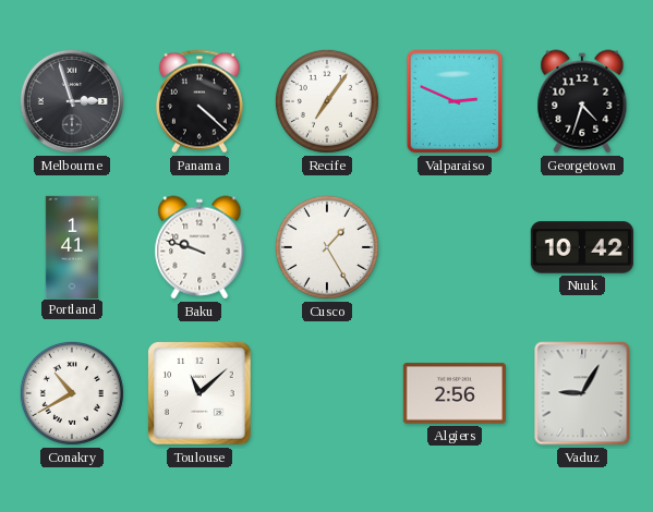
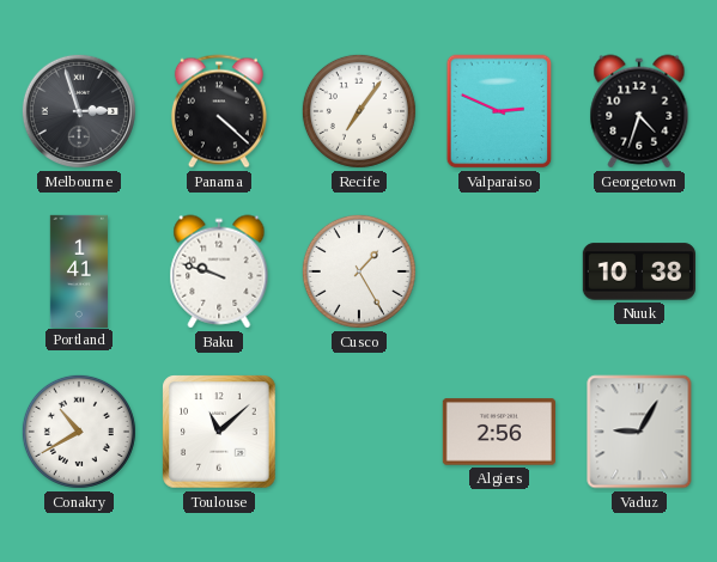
Nuuk: 10:42 -> 10:38
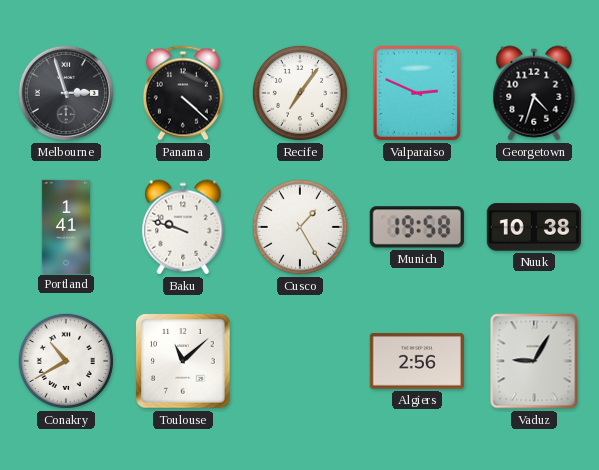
Munich: none -> 19:58
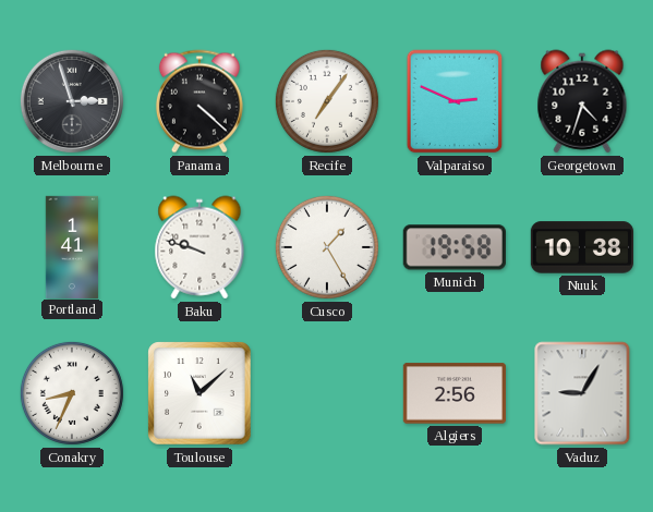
Conakry: 10:40 -> 8:34
